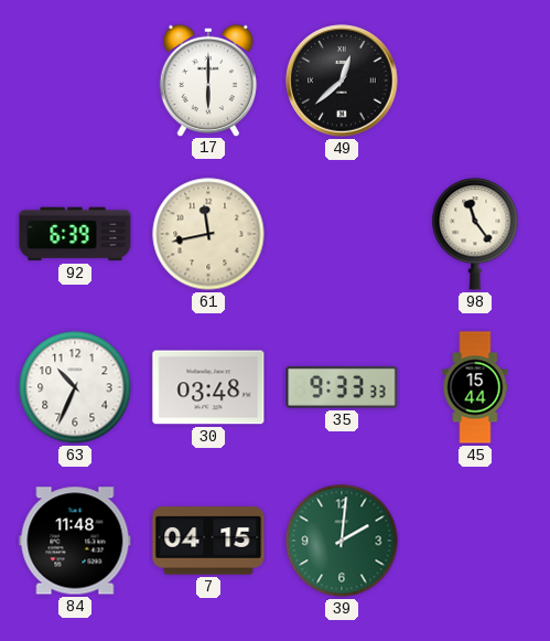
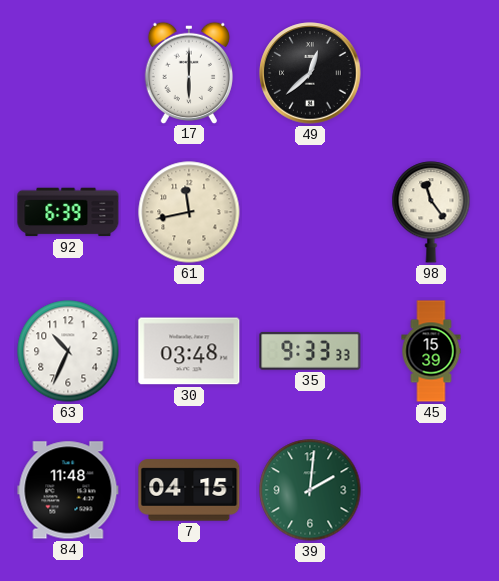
45: 15:44 -> 15:39
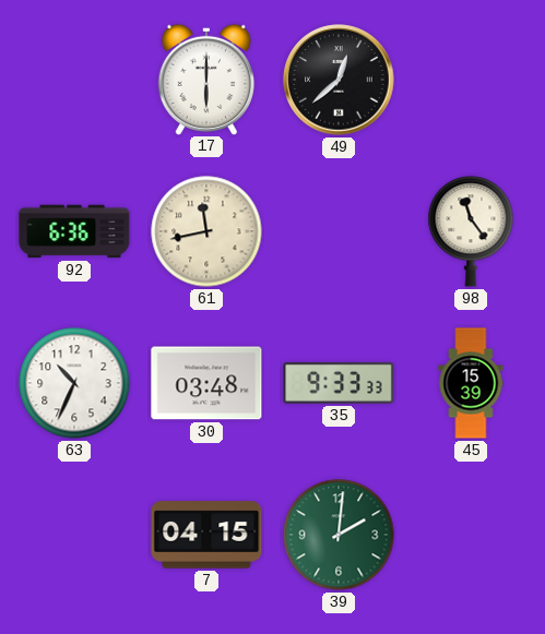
92: 6:39 -> 6:36
84: 11:48 -> none
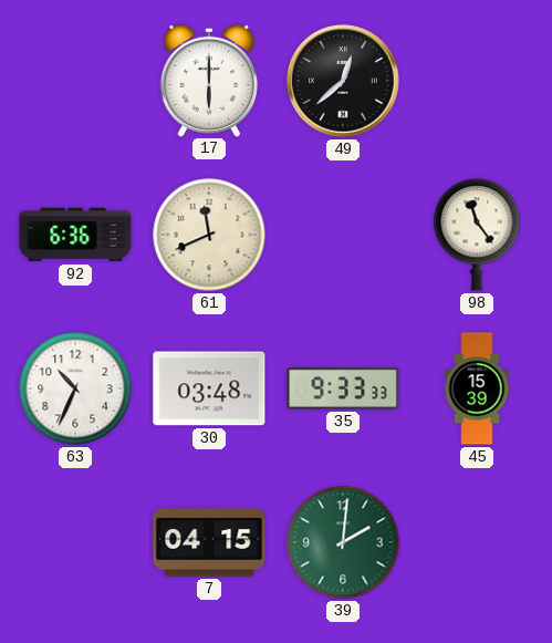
61: 11:43 -> 11:41
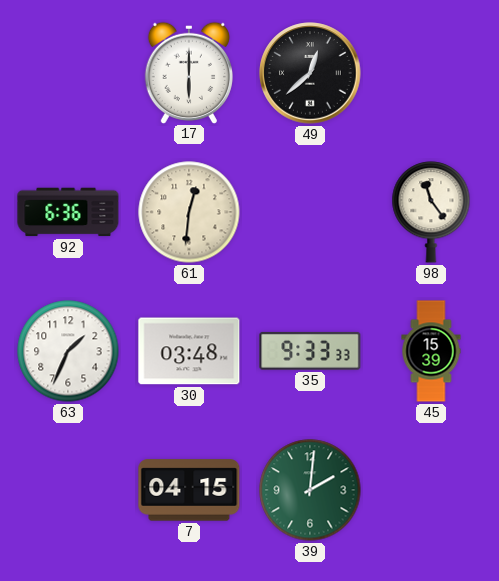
61: 11:41 -> 12:31
63: 10:34 -> 1:34
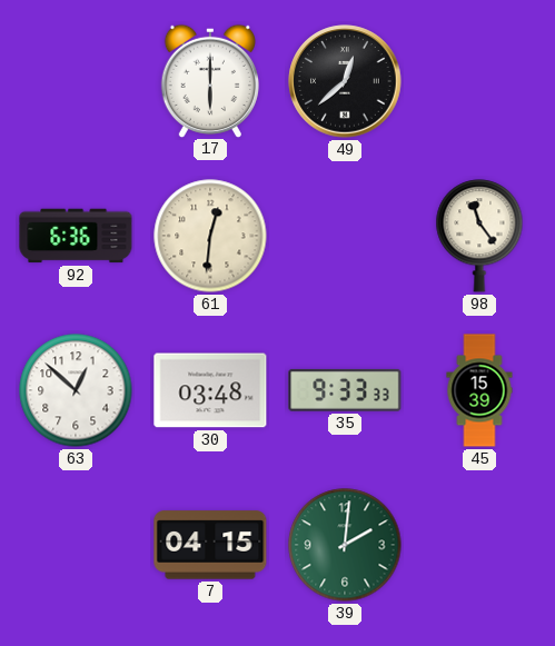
63: 1:34 -> 12:52
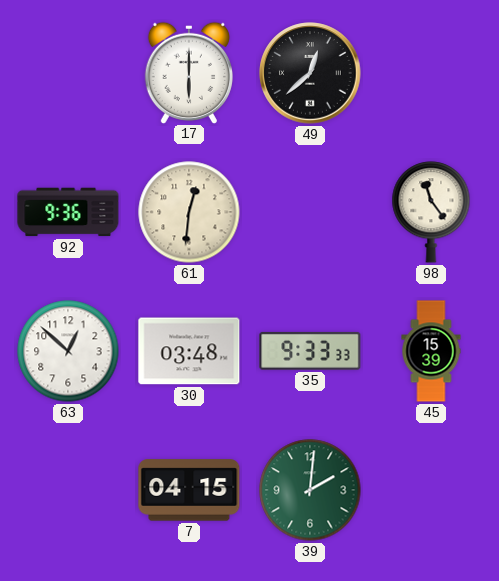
92: 6:36 -> 9:36
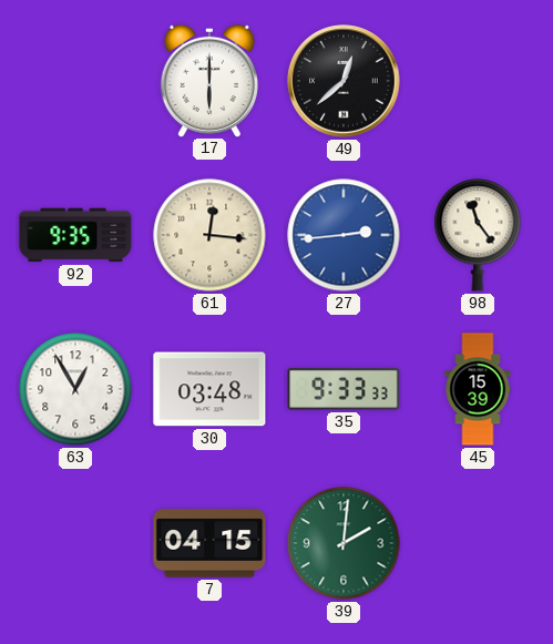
92: 9:36 -> 9:35
61: 12:31 -> 12:16
27: none -> 2:44
63: 12:52 -> 12:55
